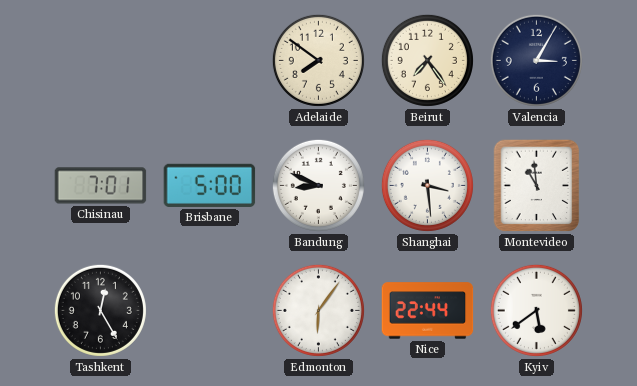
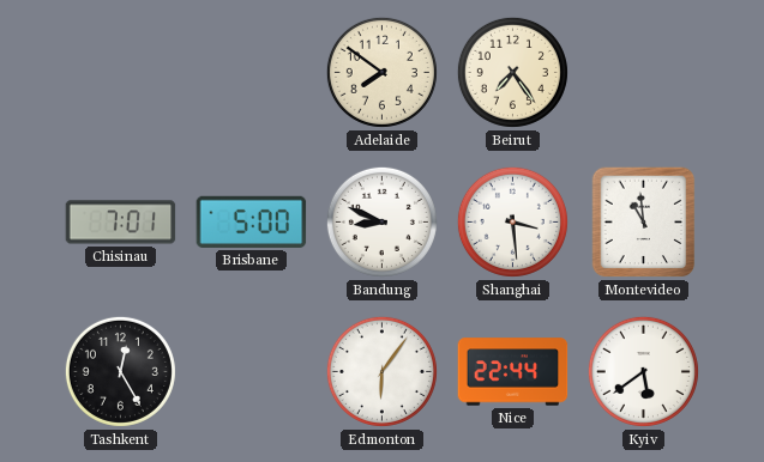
Valencia: 3:05 -> none
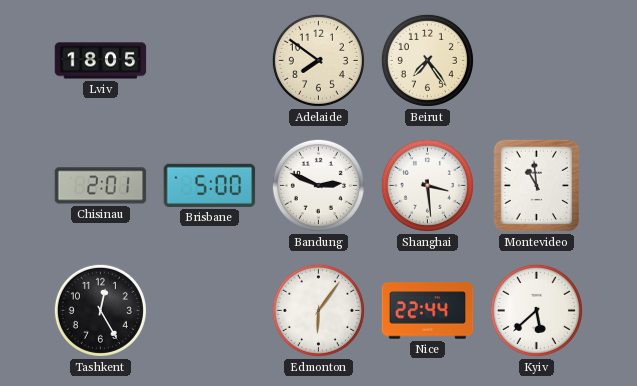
Lviv: none -> 18:05
Chisinau: 7:01 -> 2:01
Bandung: 8:49 -> 2:49
Kyiv: 5:39 -> 5:38
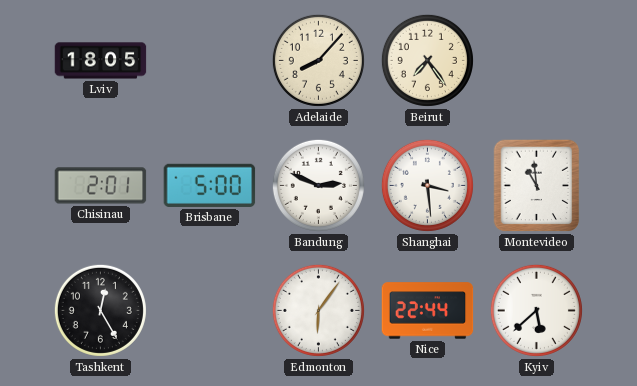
Adelaide: 7:51 -> 8:07
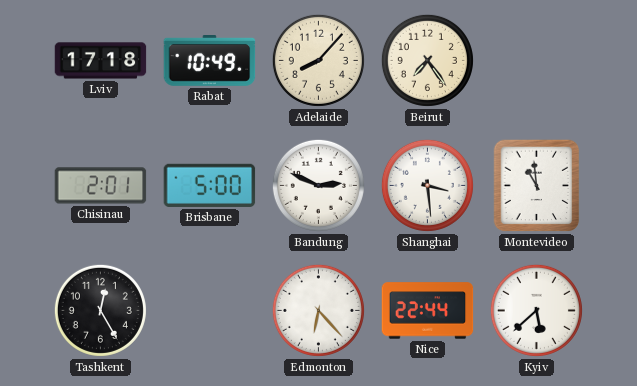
Lviv: 18:05 -> 17:18
Rabat: none -> 10:49
Edmonton: 6:06 -> 6:23
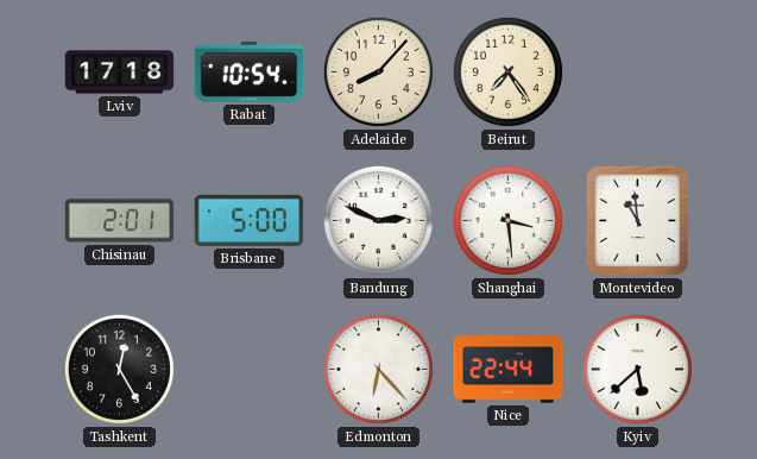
Rabat: 10:49 -> 10:54
